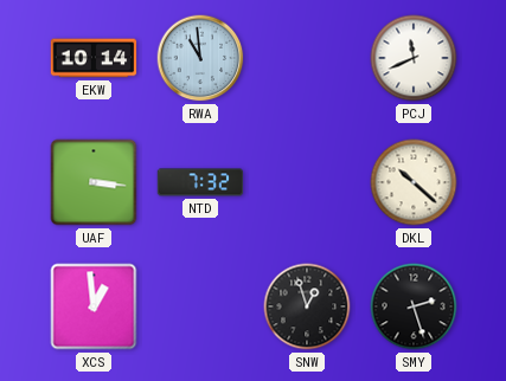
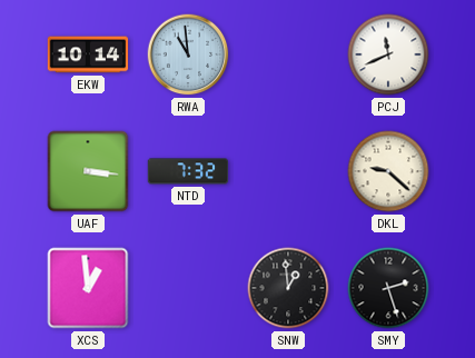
DKL: 10:22 -> 9:22
SNW: 12:57 -> 12:59
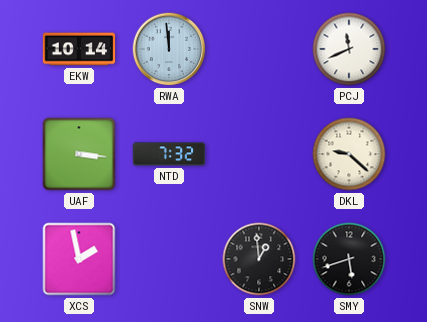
RWA: 10:59 -> 11:59
XCS: 12:59 -> 1:58
SMY: 2:27 -> 5:42
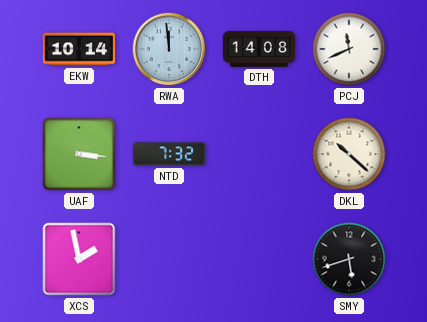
DTH: none -> 14:08
DKL: 9:22 -> 10:22
SNW: 12:59 -> none
